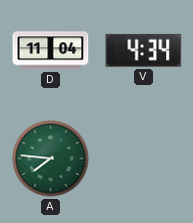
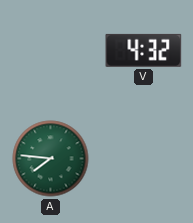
D: 11:04 -> none
V: 4:34 -> 4:32
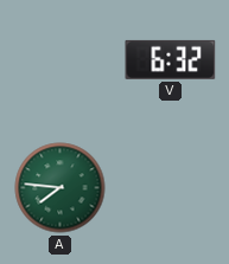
V: 4:32 -> 6:32
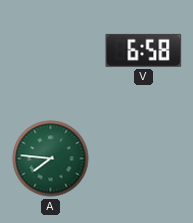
V: 6:32 -> 6:58
